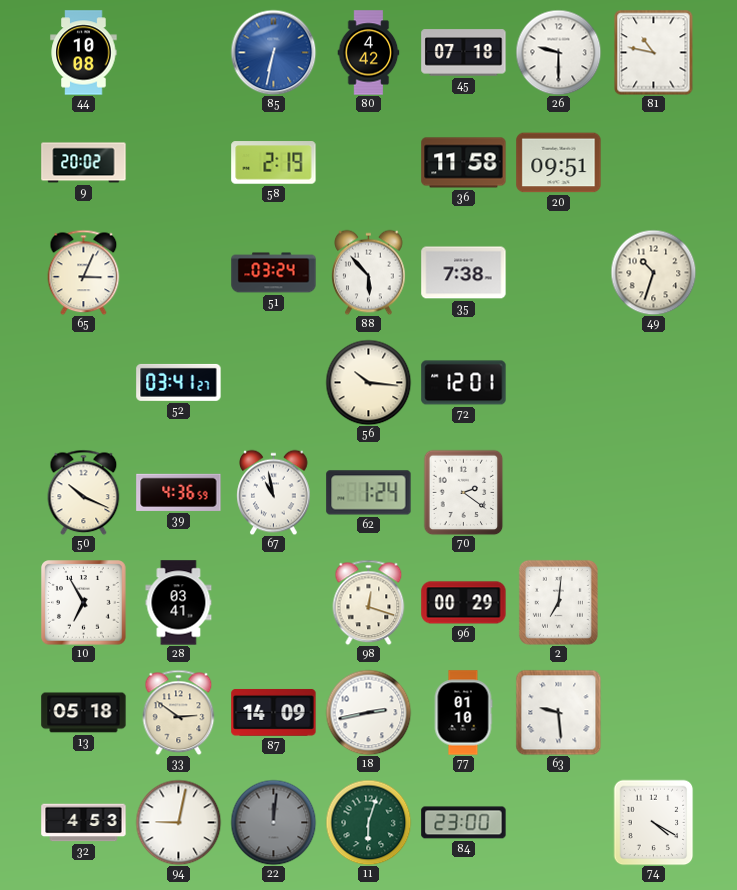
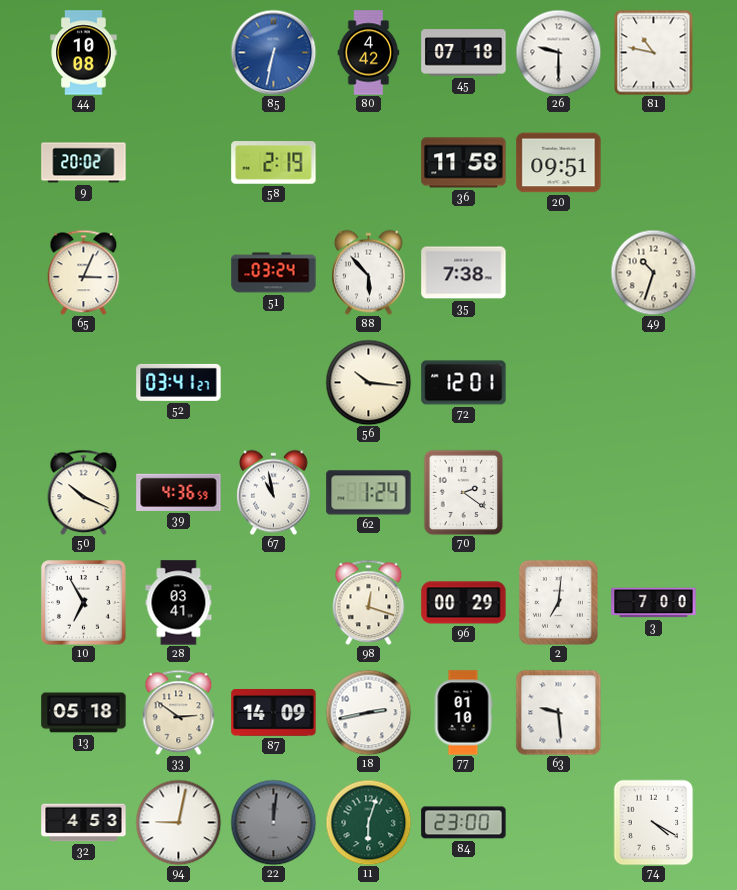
3: none -> 7:00
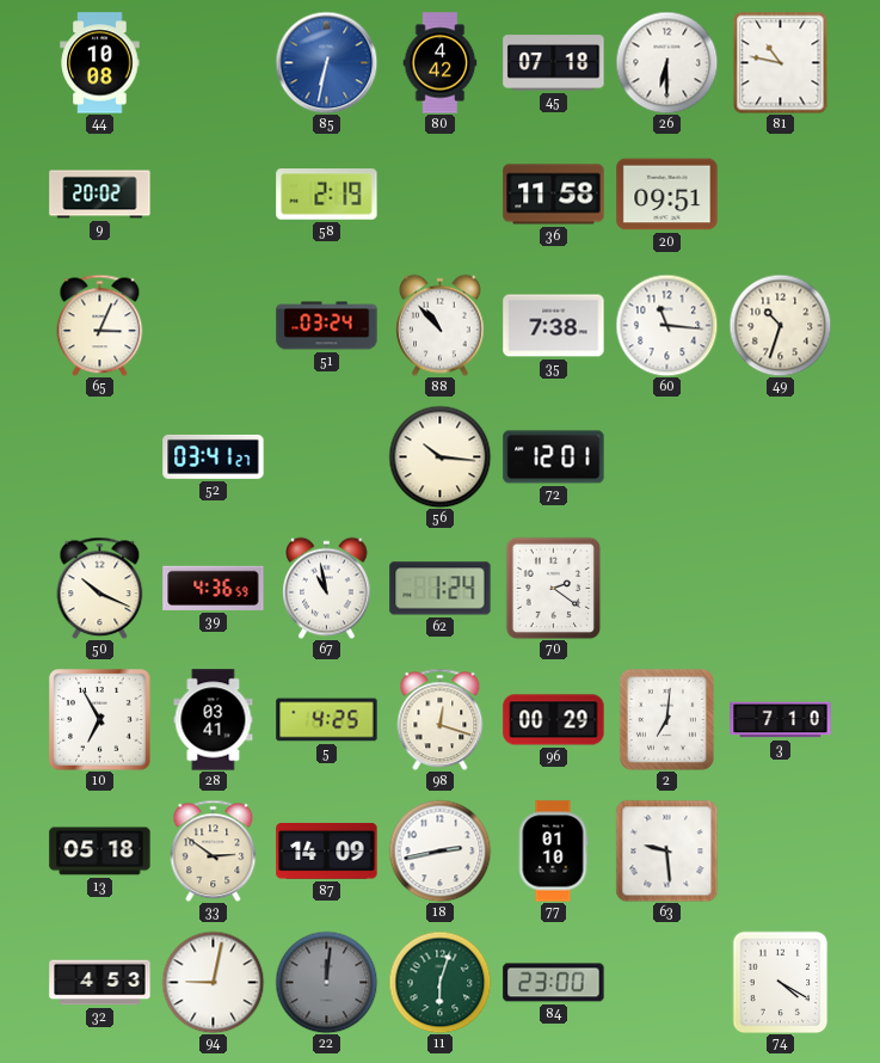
26: 9:30 -> 6:30
88: 5:53 -> 10:53
60: none -> 11:16
5: none -> 4:25
3: 7:00 -> 7:10
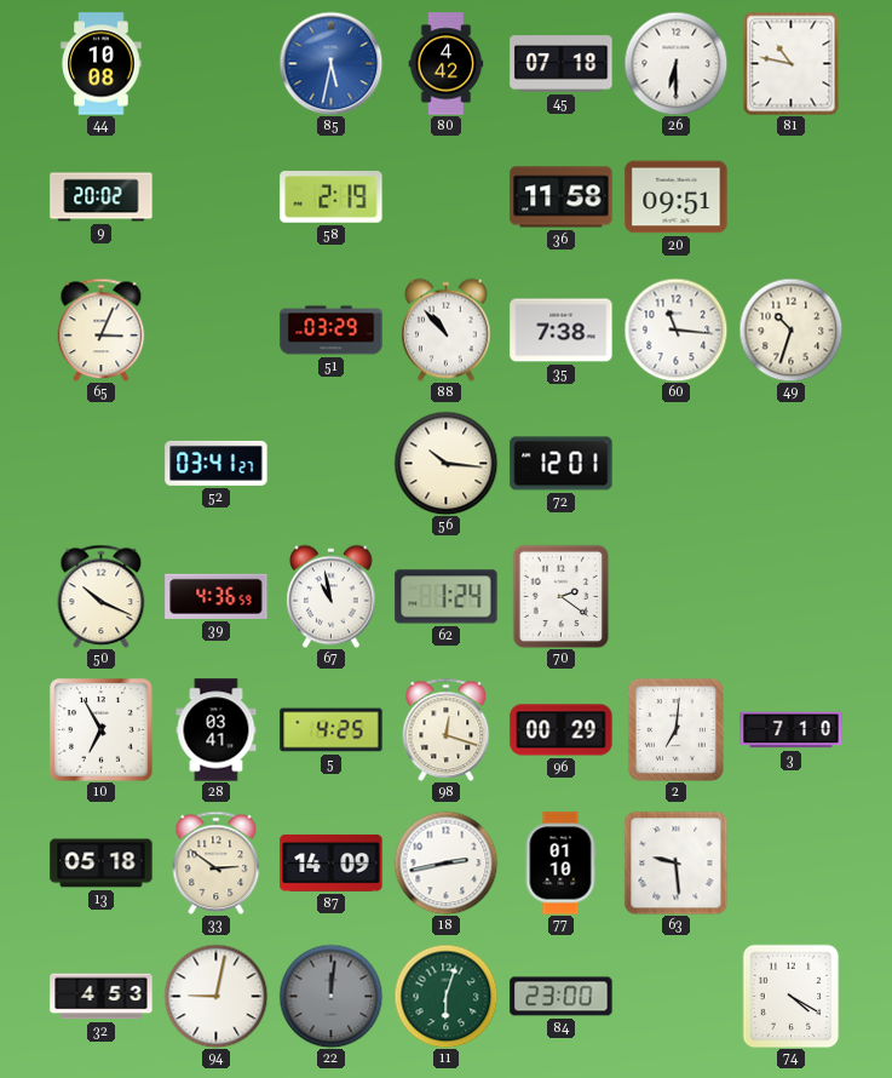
85: 6:32 -> 5:32
51: 03:24 -> 03:29
